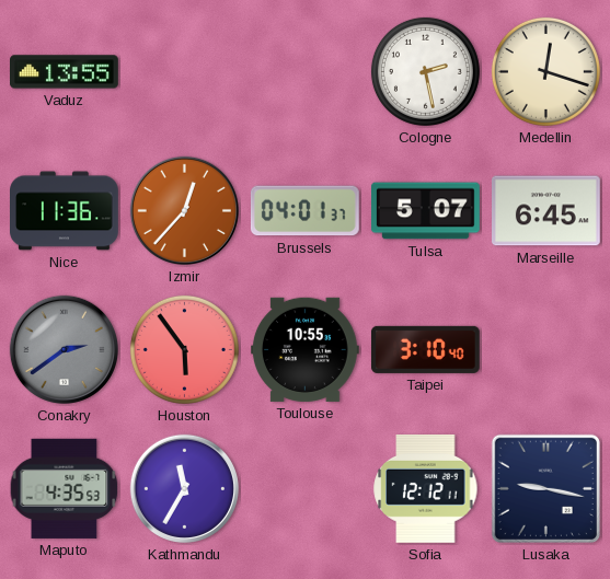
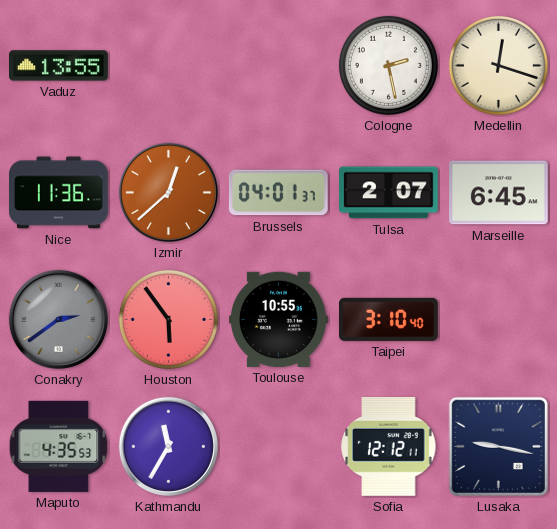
Izmir: 12:37 -> 12:38
Tulsa: 5:07 -> 2:07
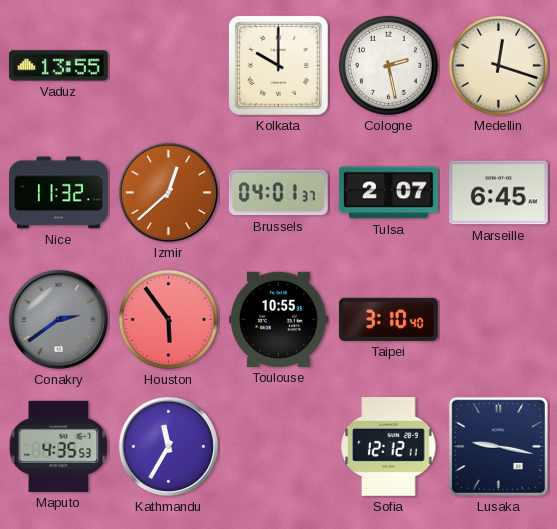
Kolkata: none -> 10:00
Nice: 11:36 -> 11:32
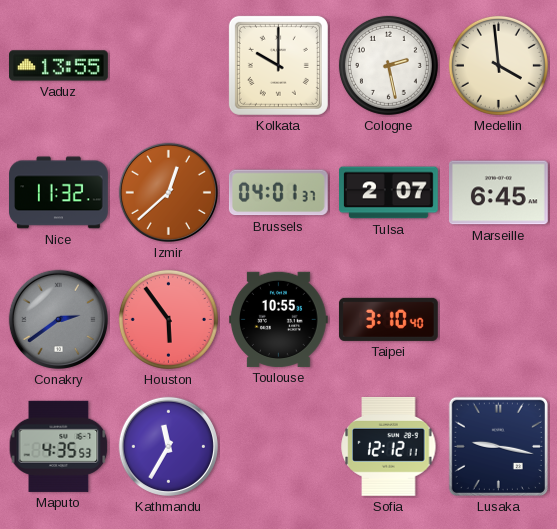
Medellin: 12:18 -> 3:59
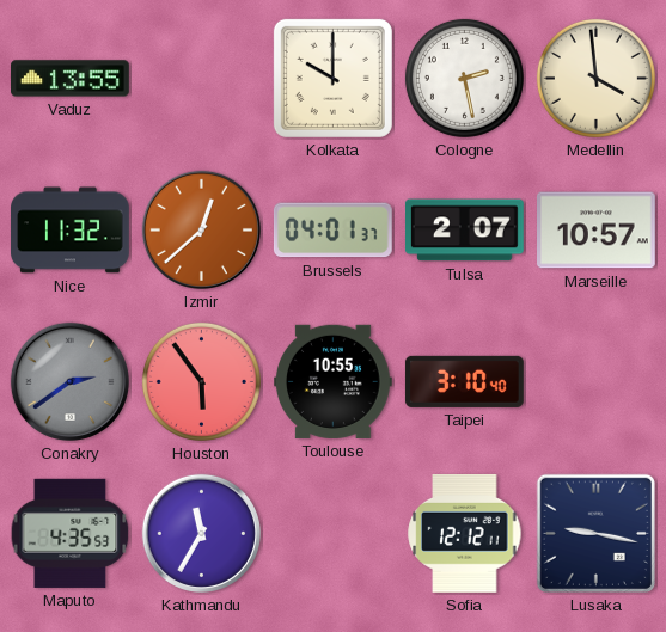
Marseille: 6:45 -> 10:57
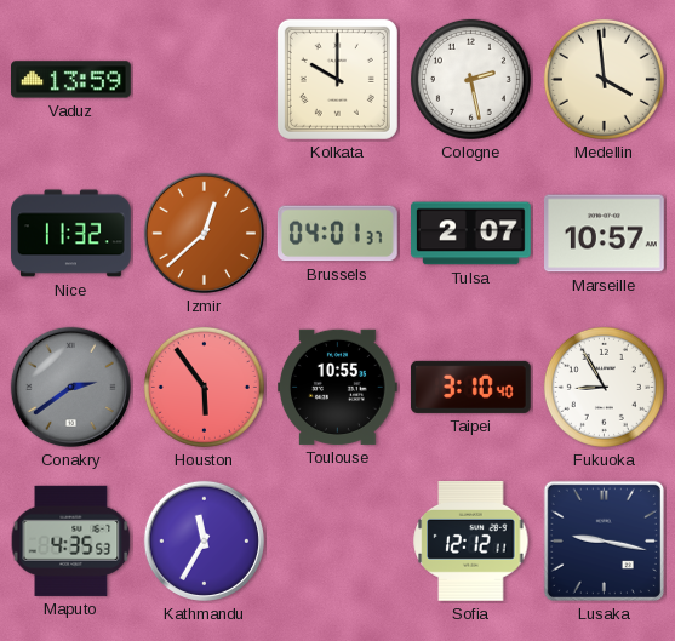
Vaduz: 13:55 -> 13:59
Fukuoka: none -> 8:55
